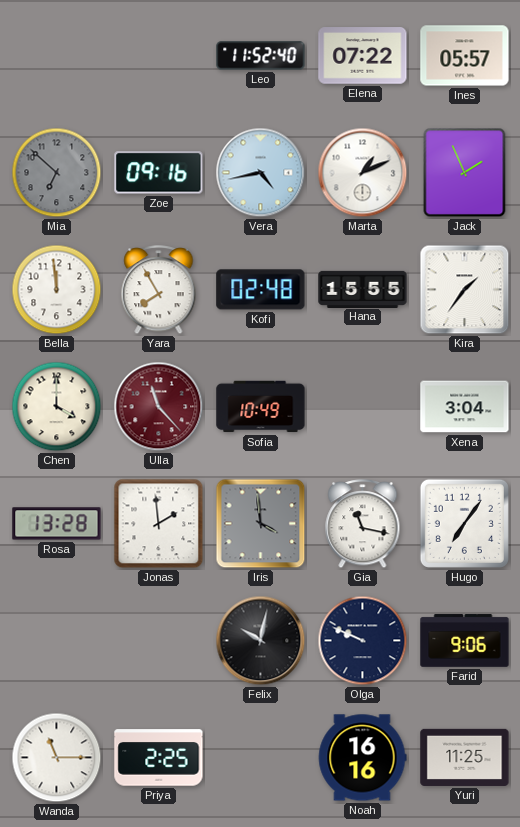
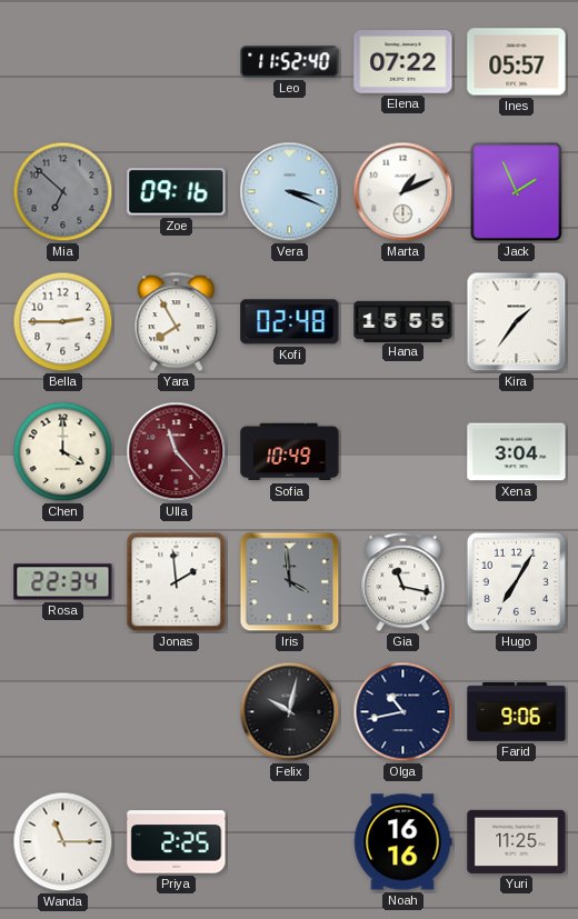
Vera: 4:43 -> 3:19
Bella: 11:59 -> 2:45
Rosa: 13:28 -> 22:34
Hugo: 7:06 -> 7:05
Olga: 9:49 -> 10:43
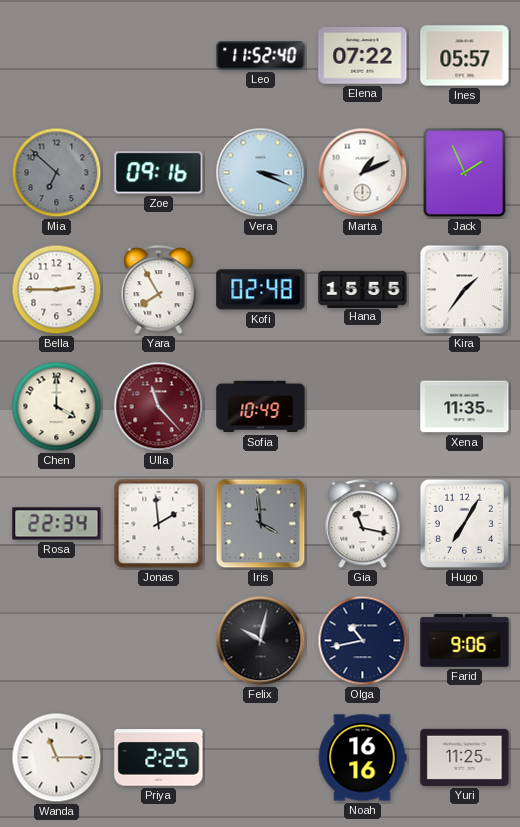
Xena: 3:04 -> 11:35
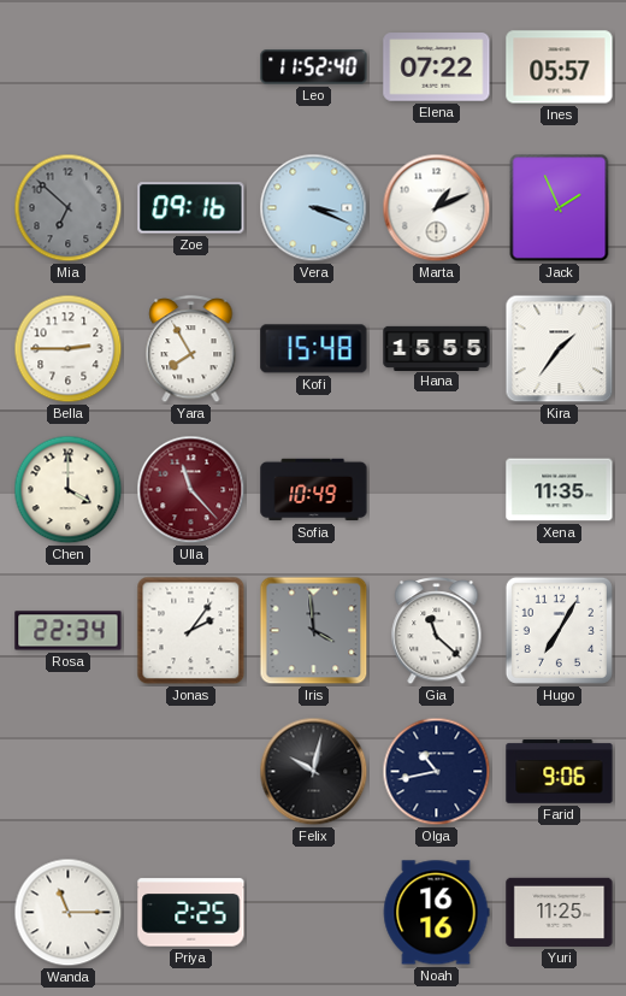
Kofi: 02:48 -> 15:48
Jonas: 1:59 -> 2:06
Gia: 11:17 -> 11:22
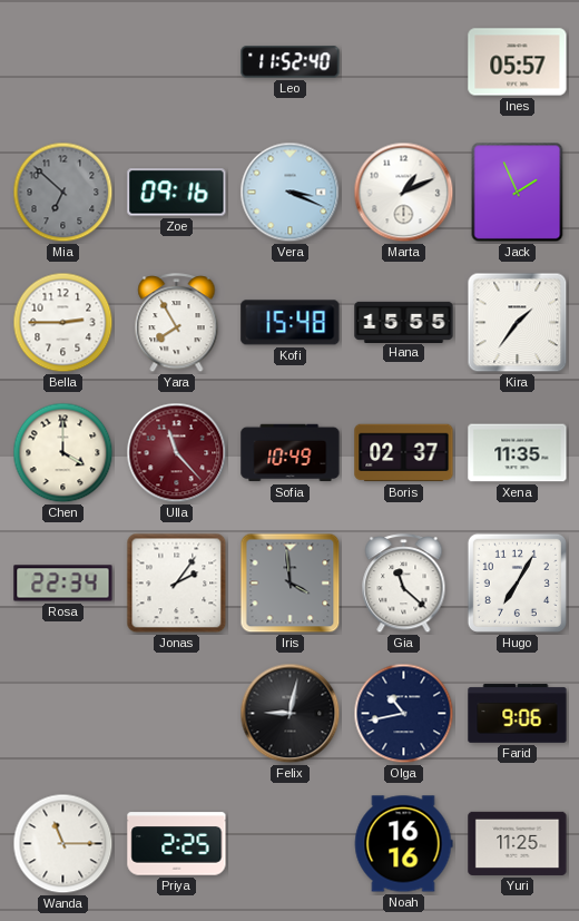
Elena: 07:22 -> none
Boris: none -> 02:37
Felix: 10:02 -> 9:02
